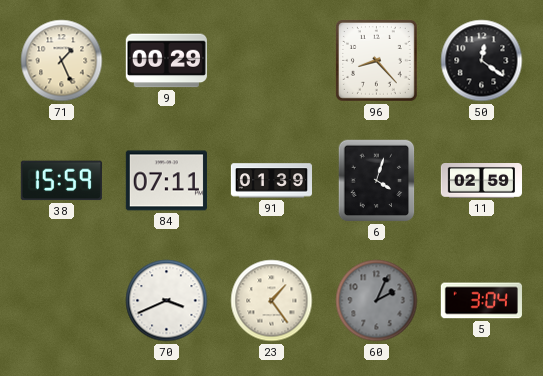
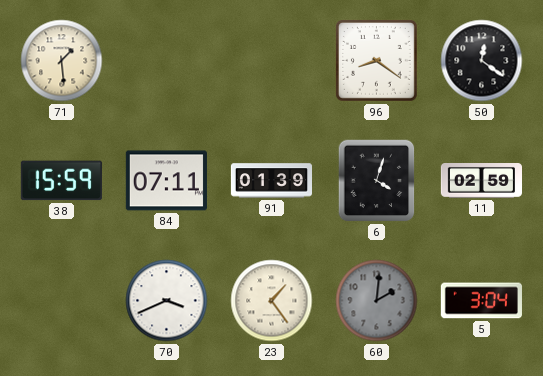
71: 1:26 -> 1:29
9: 00:29 -> none
96: 8:23 -> 8:21
60: 2:04 -> 2:01
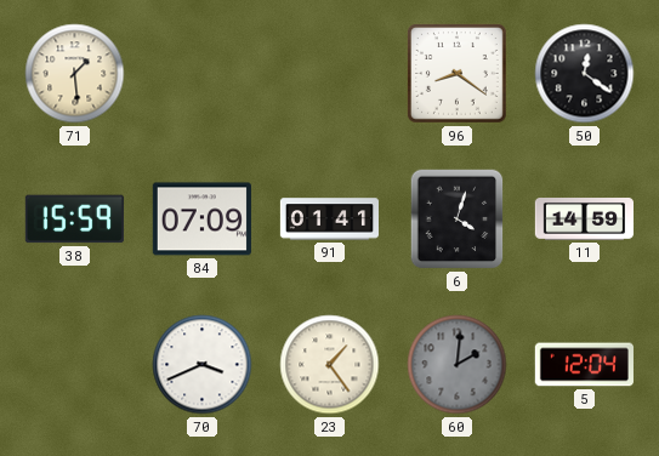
84: 07:11 -> 07:09
91: 01:39 -> 01:41
11: 02:59 -> 14:59
5: 3:04 -> 12:04
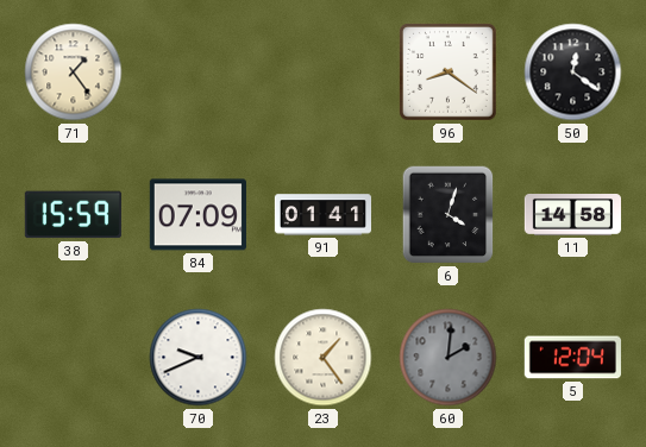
71: 1:29 -> 1:24
11: 14:59 -> 14:58
70: 3:41 -> 9:41
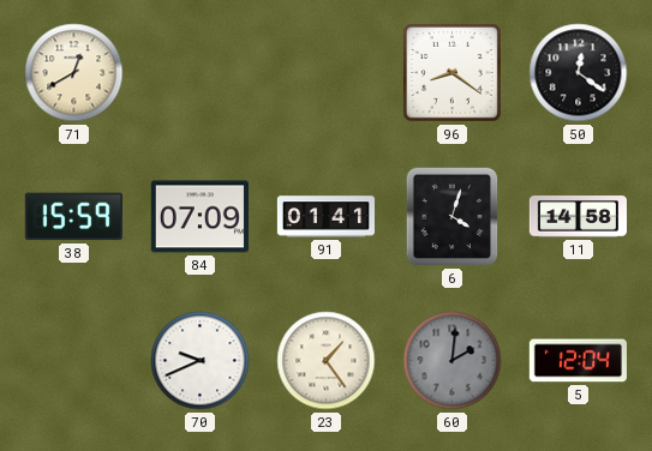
71: 1:24 -> 12:40
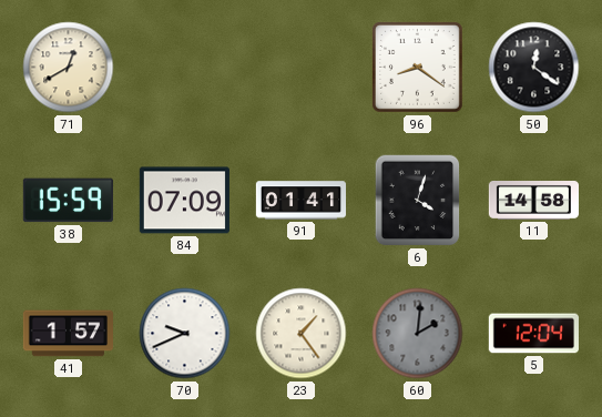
41: none -> 1:57
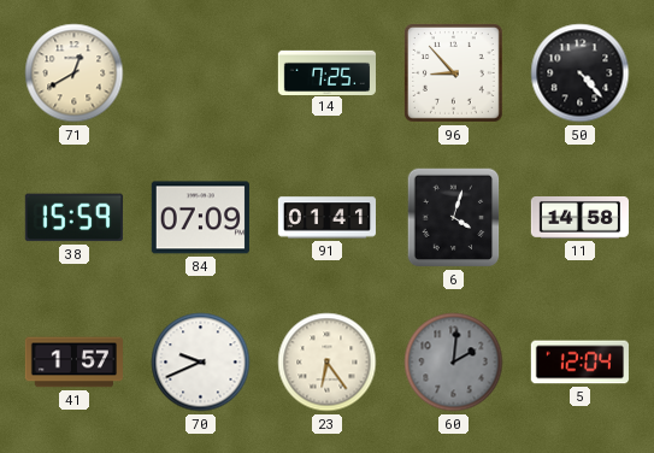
14: none -> 7:25
96: 8:21 -> 8:53
50: 12:21 -> 4:23
23: 1:24 -> 6:24
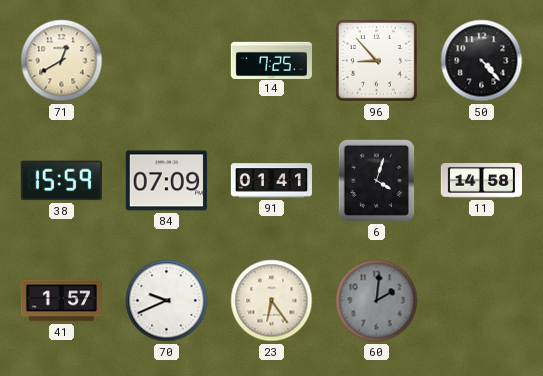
5: 12:04 -> none
